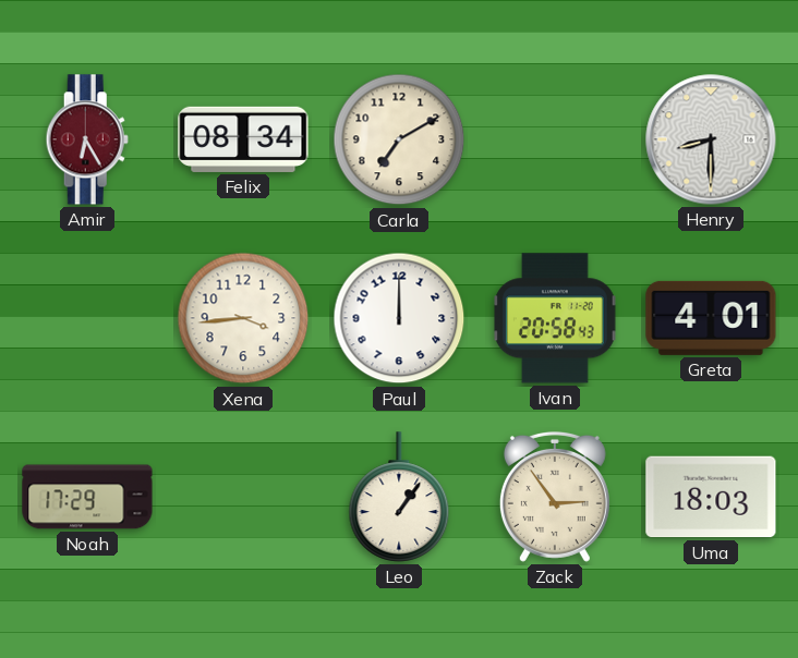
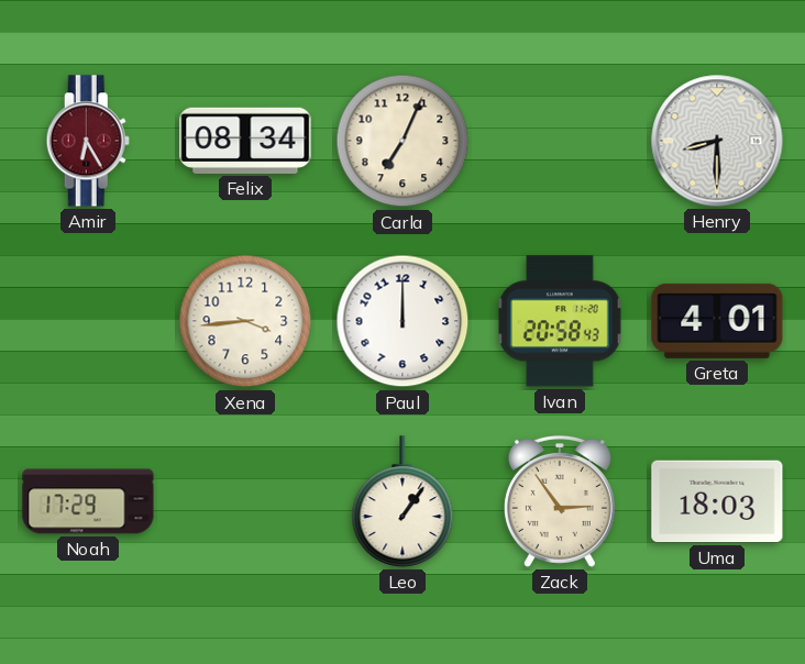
Carla: 7:10 -> 7:04
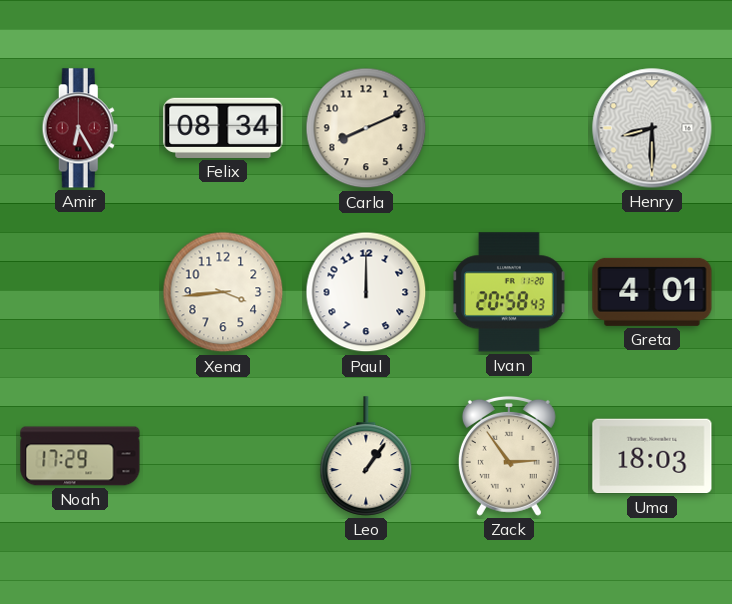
Carla: 7:04 -> 8:11
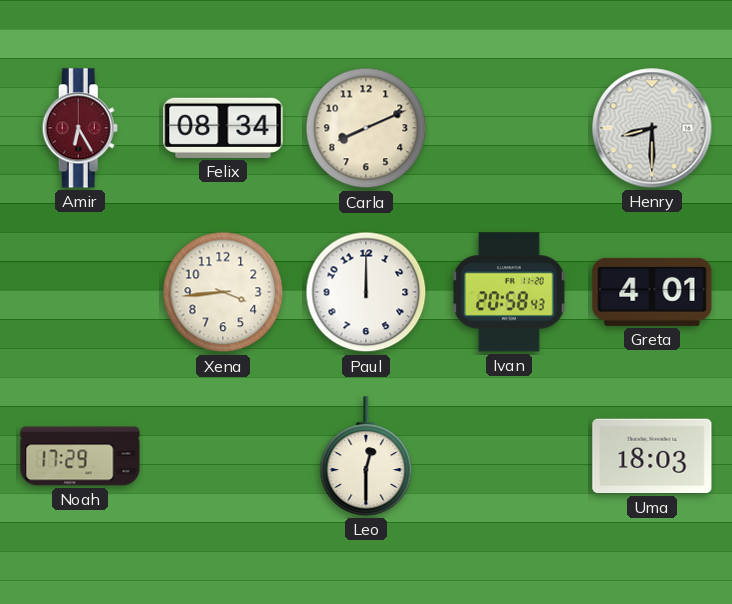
Leo: 1:06 -> 12:30
Zack: 2:54 -> none
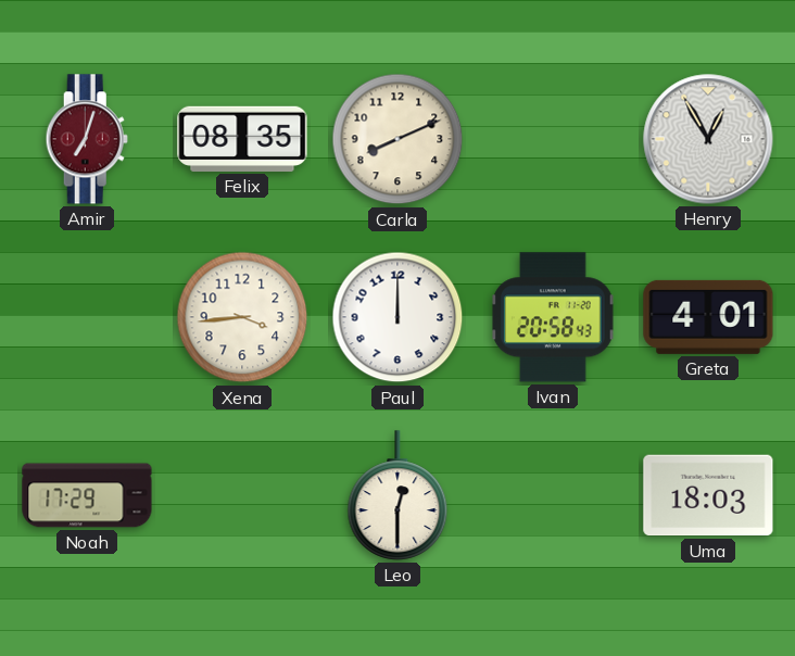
Amir: 6:25 -> 7:03
Felix: 08:34 -> 08:35
Henry: 8:30 -> 12:55
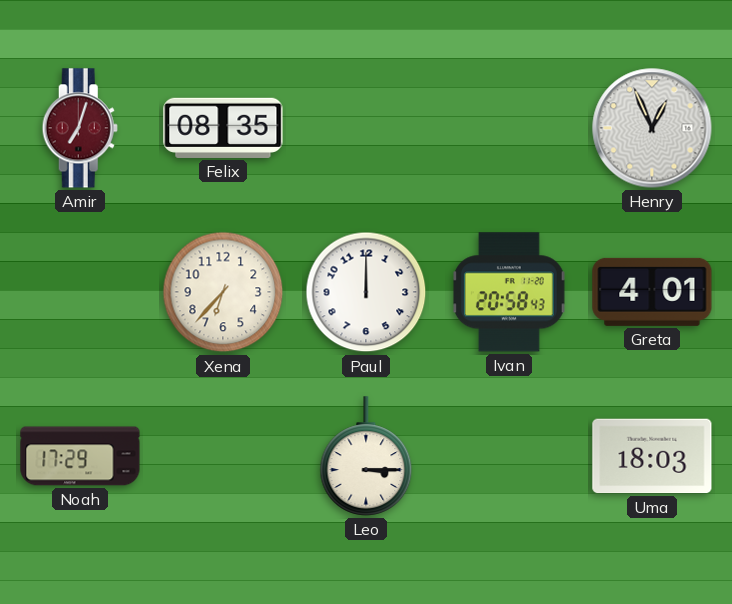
Carla: 8:11 -> none
Henry: 12:55 -> 12:56
Xena: 3:44 -> 6:37
Leo: 12:30 -> 3:15
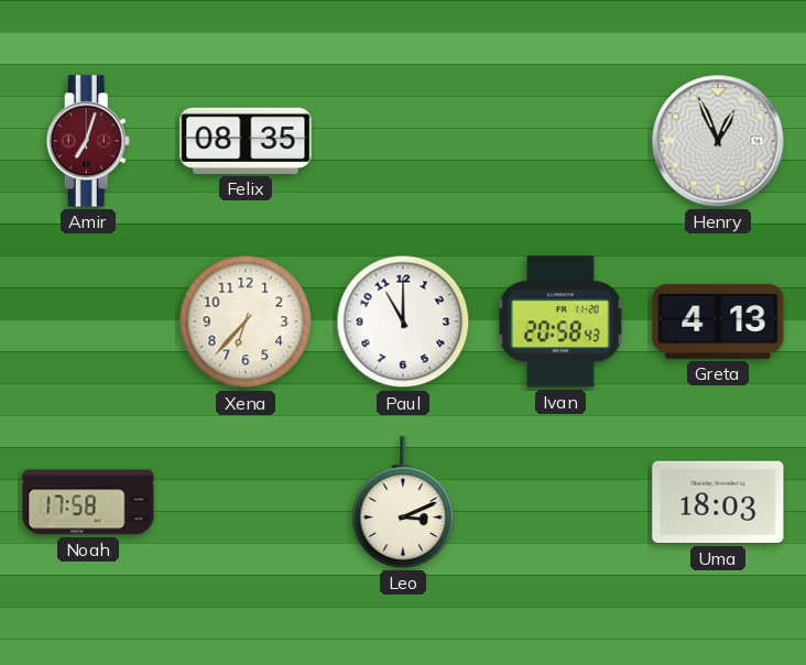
Paul: 12:00 -> 11:00
Greta: 4:01 -> 4:13
Noah: 17:29 -> 17:58
Leo: 3:15 -> 3:11
